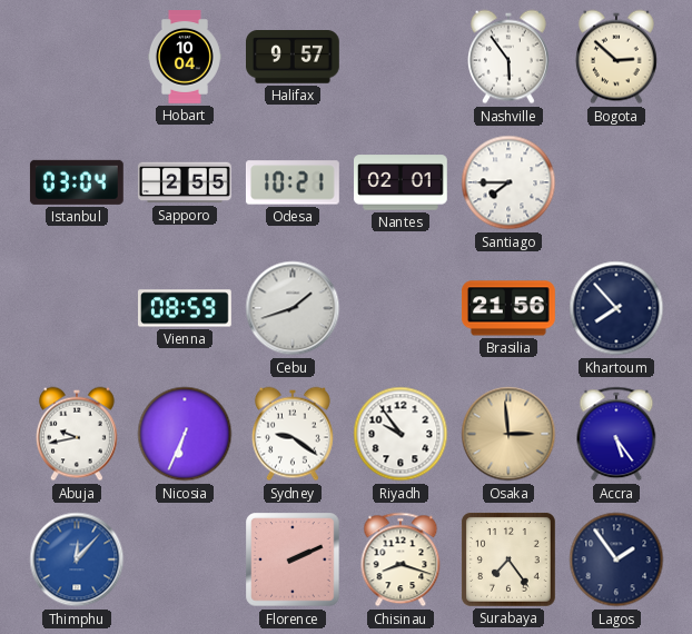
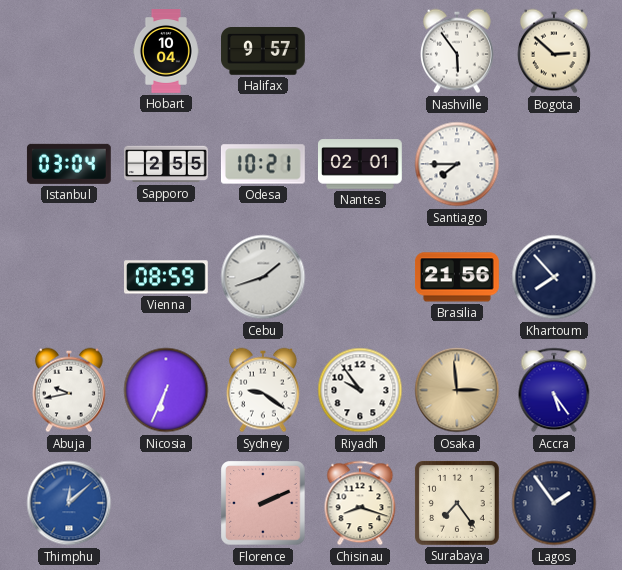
Thimphu: 12:07 -> 12:08
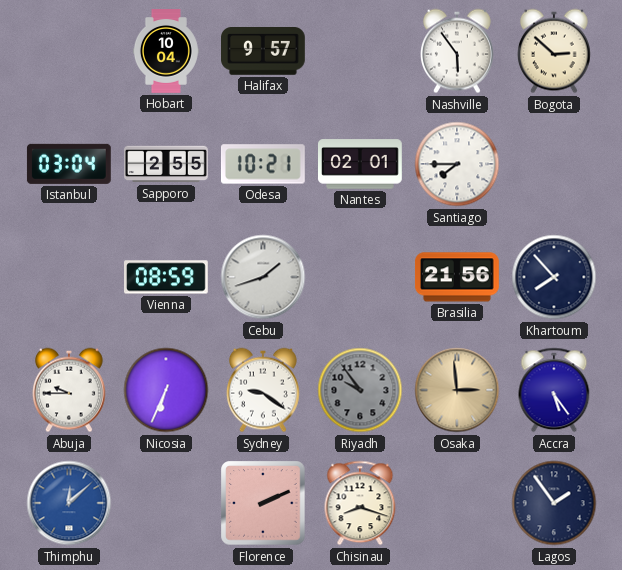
Abuja: 9:43 -> 9:45
Riyadh dial: white -> grey
Surabaya: 7:24 -> none
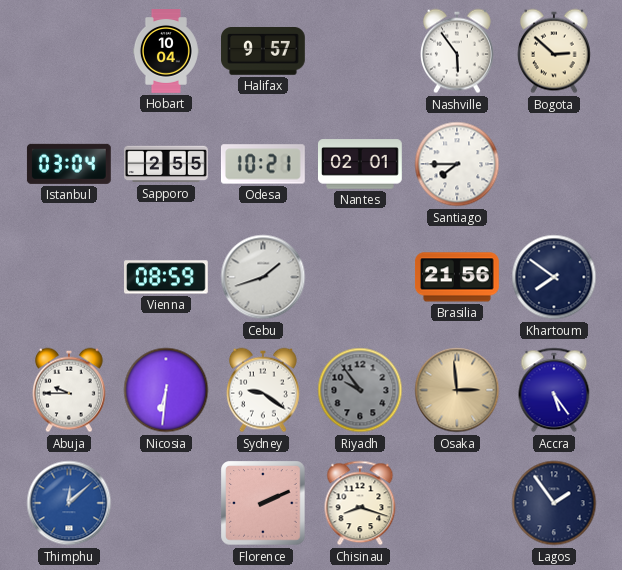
Khartoum: 7:53 -> 7:51
Nicosia: 6:34 -> 6:31
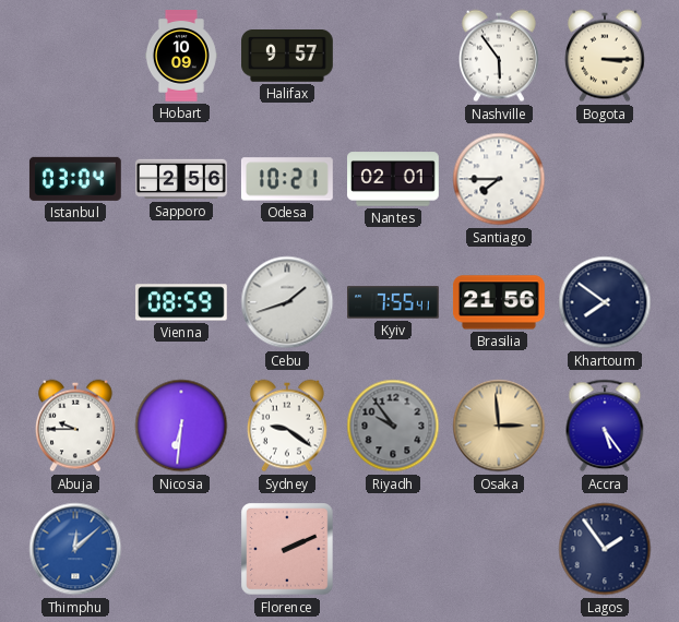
Hobart: 10:04 -> 10:09
Bogota: 2:52 -> 3:15
Sapporo: 2:55 -> 2:56
Kyiv: none -> 7:55
Chisinau: 8:18 -> none
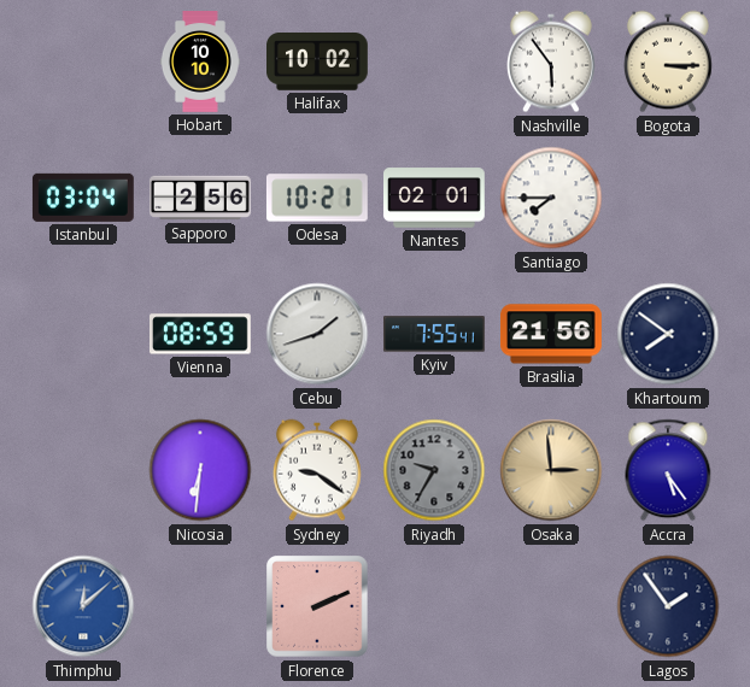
Hobart: 10:09 -> 10:10
Halifax: 9:57 -> 10:02
Abuja: 9:45 -> none
Riyadh: 9:54 -> 9:35
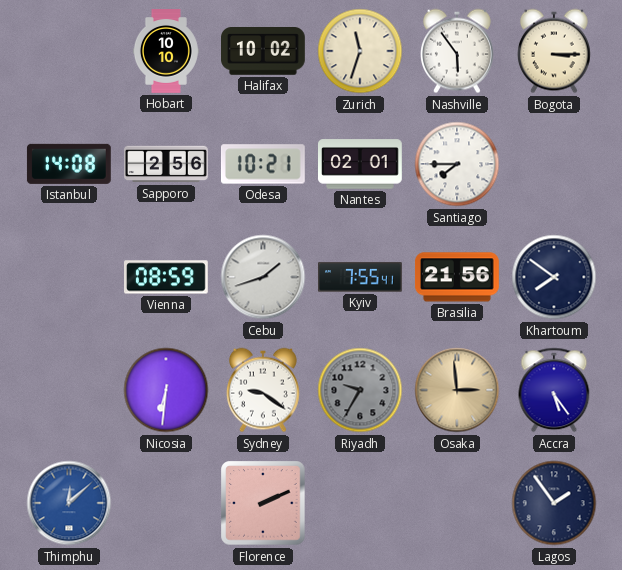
Zurich: none -> 11:33
Istanbul: 03:04 -> 14:08
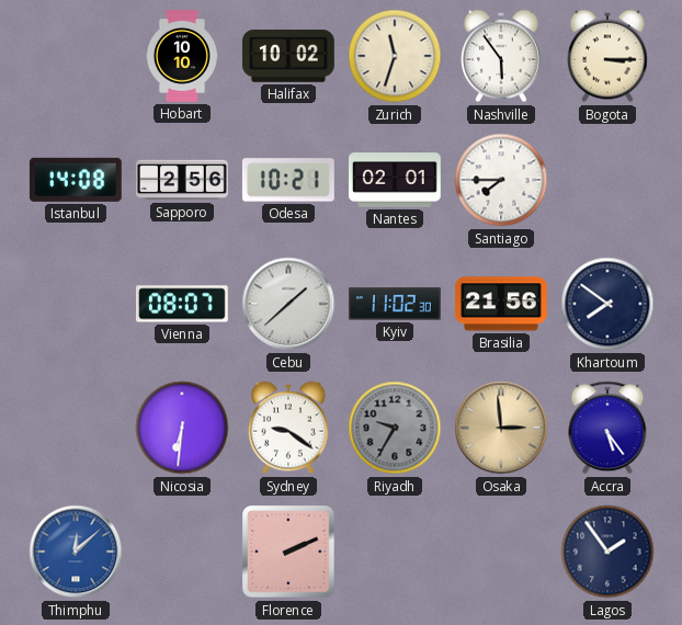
Vienna: 08:59 -> 08:07
Cebu: 1:42 -> 1:38
Kyiv: 7:55 -> 11:02
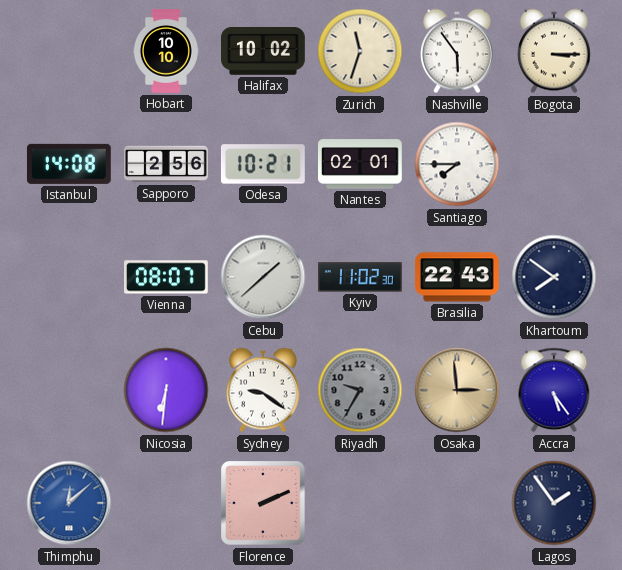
Brasilia: 21:56 -> 22:43
